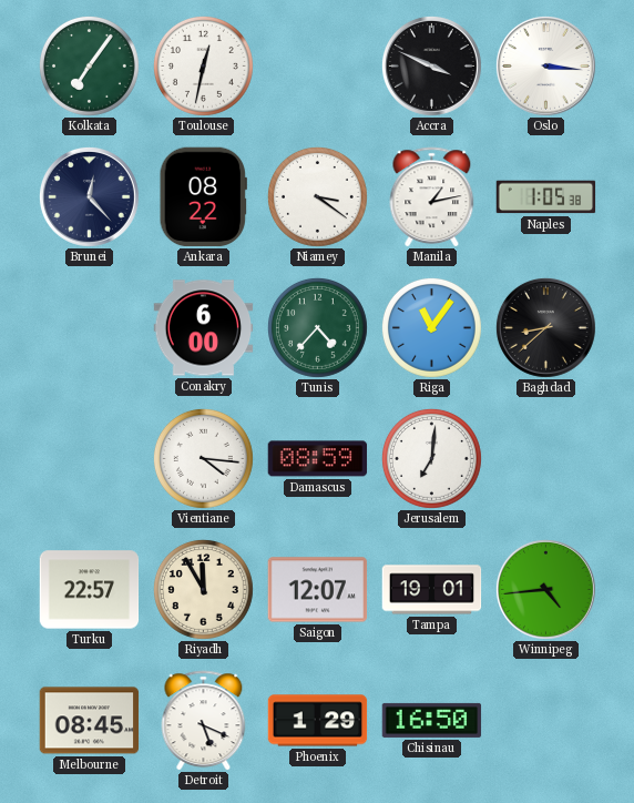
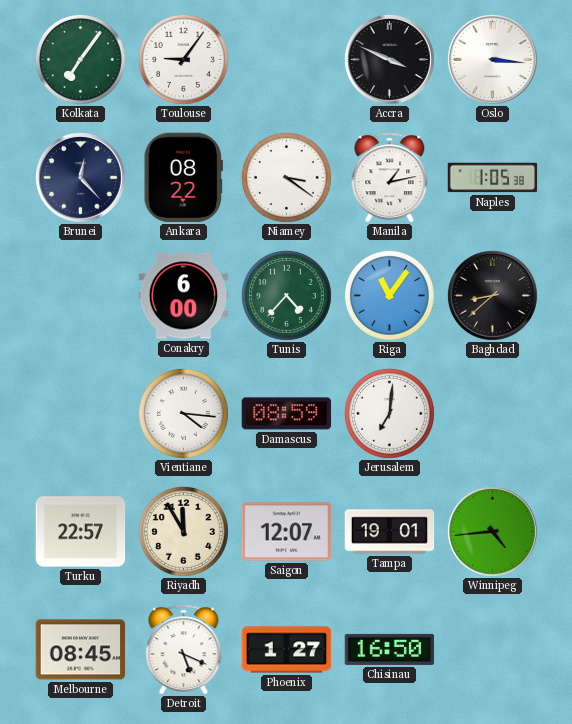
Toulouse: 12:32 -> 9:06
Phoenix: 1:29 -> 1:27
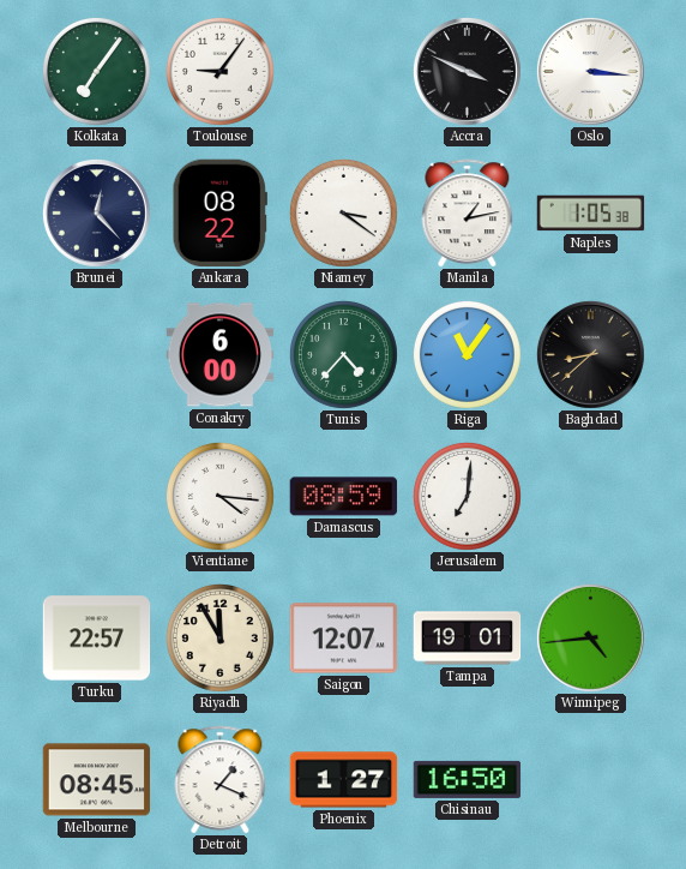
Detroit: 5:19 -> 1:19
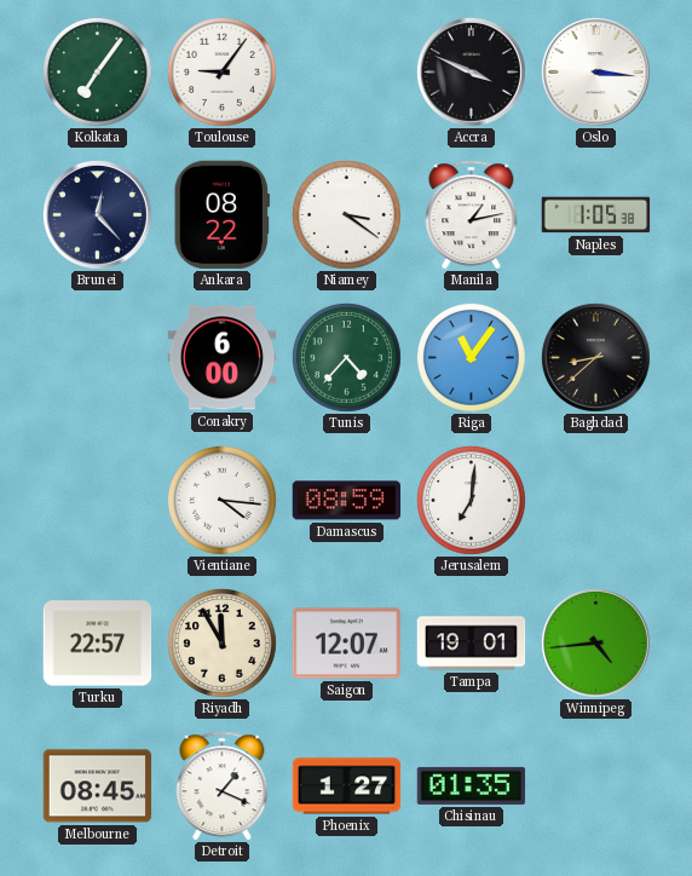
Chisinau: 16:50 -> 01:35
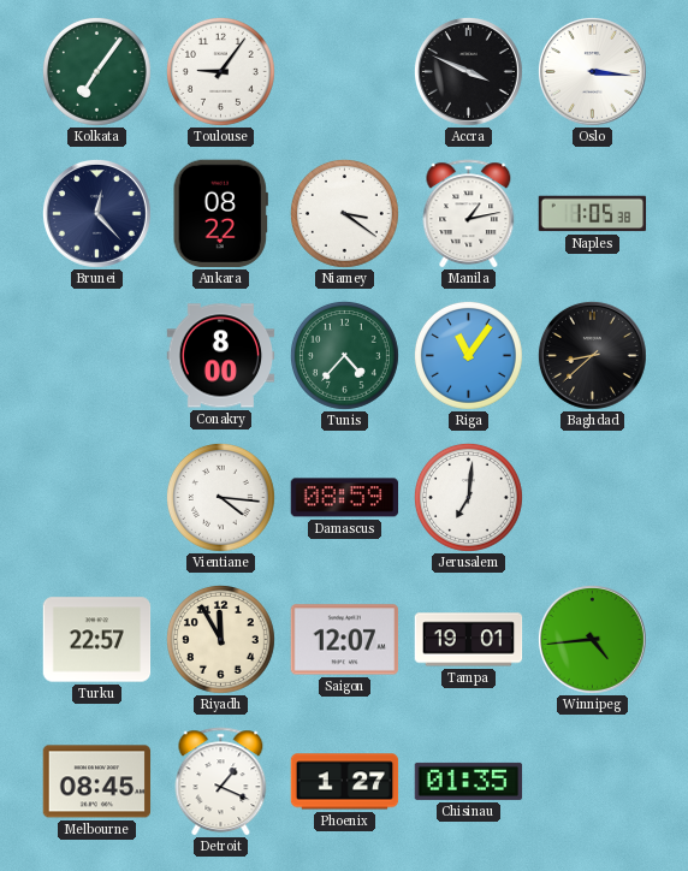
Conakry: 6:00 -> 8:00
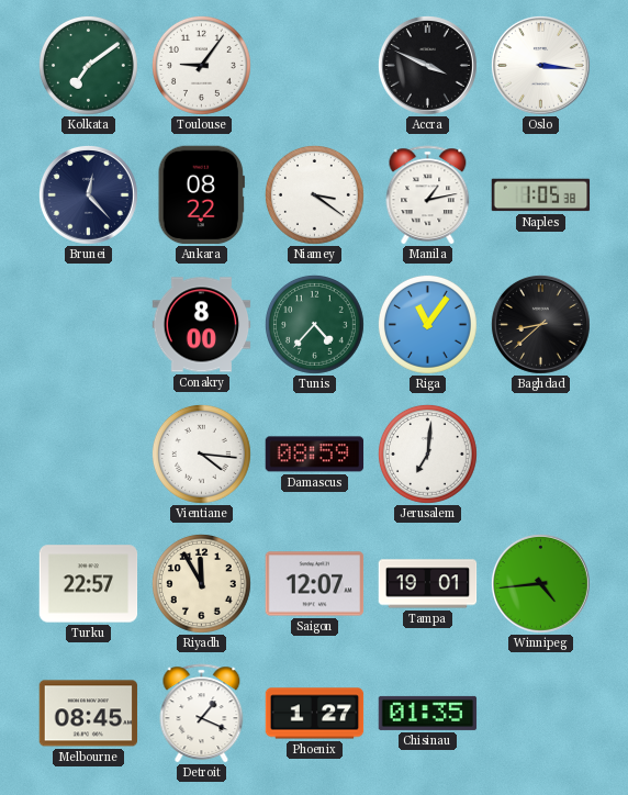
Kolkata: 7:06 -> 7:09
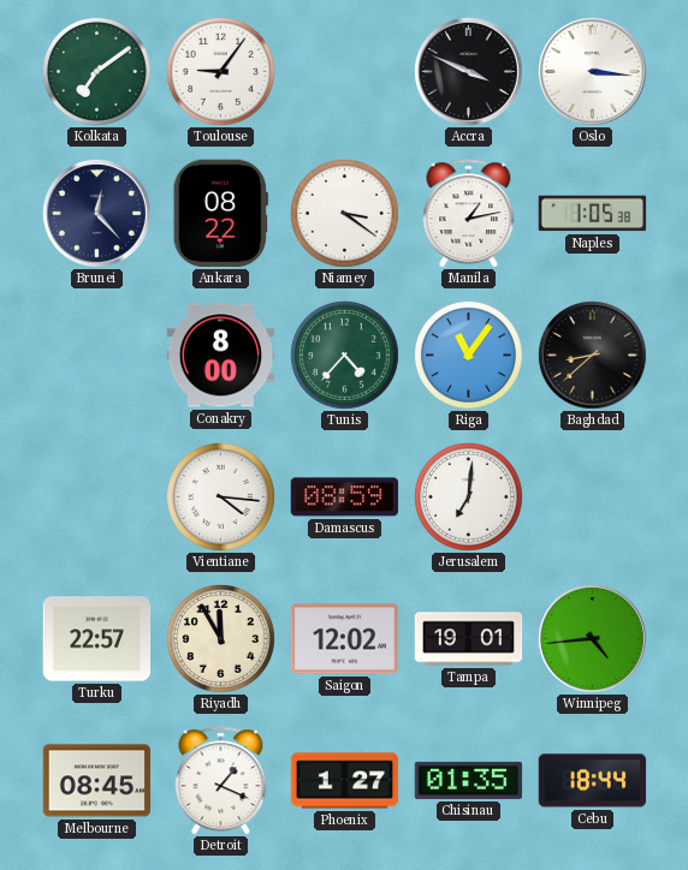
Saigon: 12:07 -> 12:02
Cebu: none -> 18:44
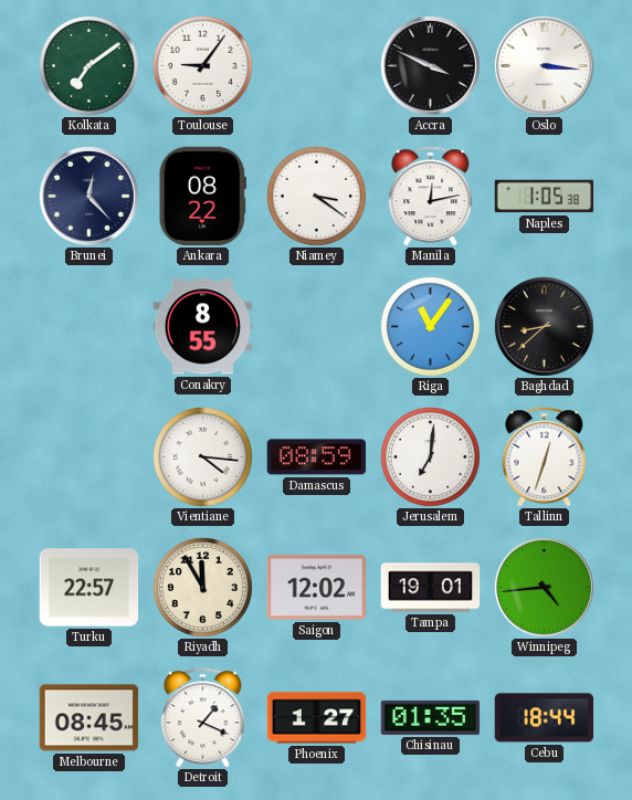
Manila: 1:13 -> 12:13
Conakry: 8:00 -> 8:55
Tunis: 4:37 -> none
Tallinn: none -> 12:33
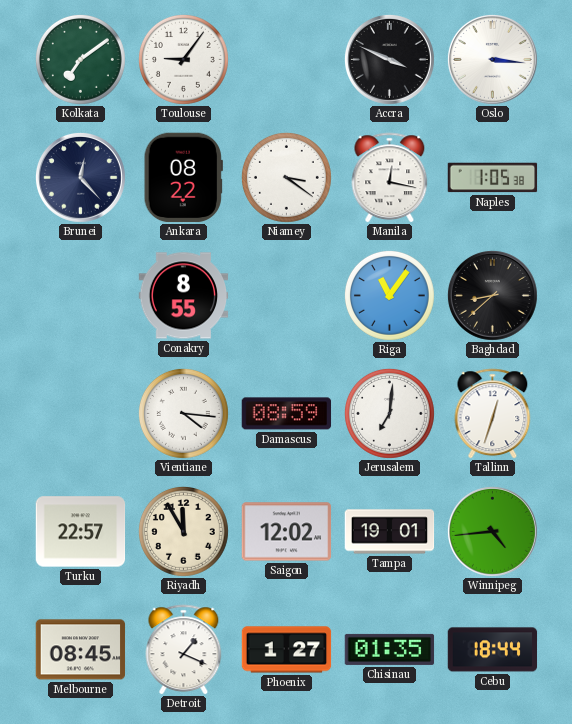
Manila: 12:13 -> 12:17
